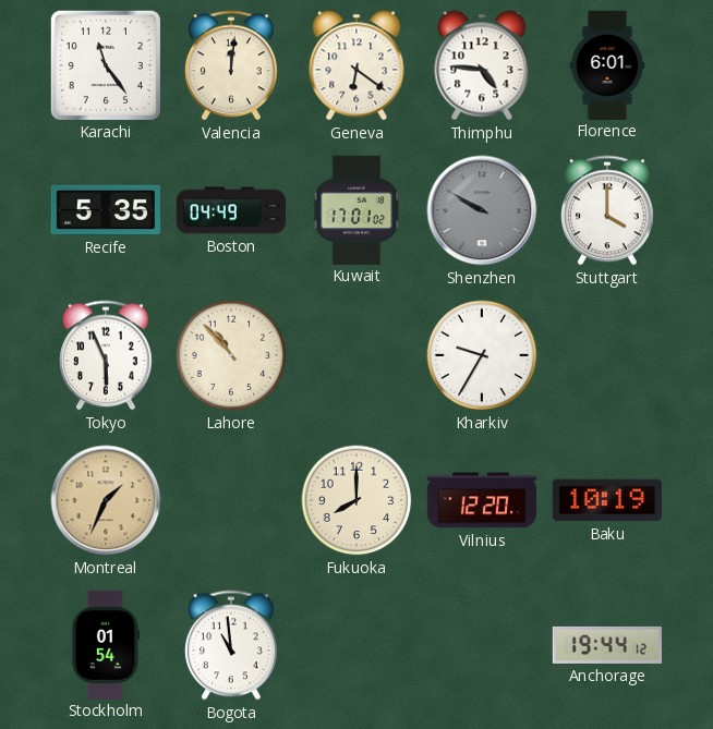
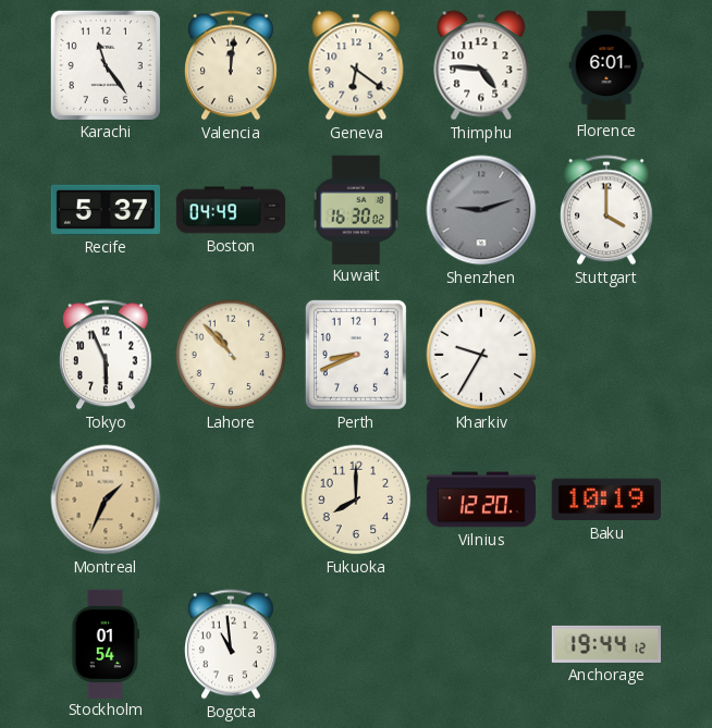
Recife: 5:35 -> 5:37
Kuwait: 17:01 -> 16:30
Shenzhen: 9:50 -> 9:12
Perth: none -> 8:41
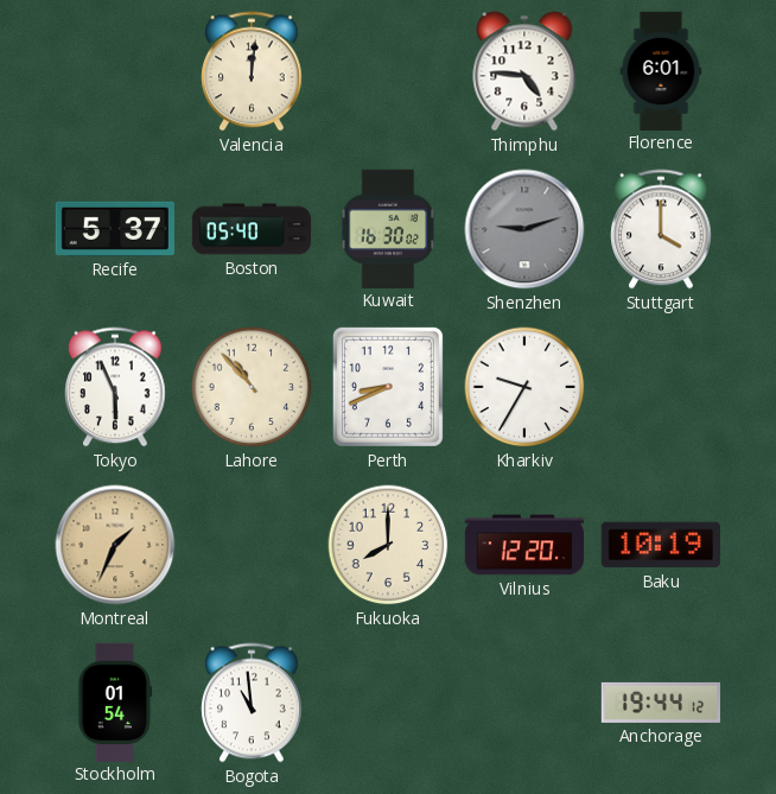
Karachi: 11:24 -> none
Geneva: 6:21 -> none
Boston: 04:49 -> 05:40
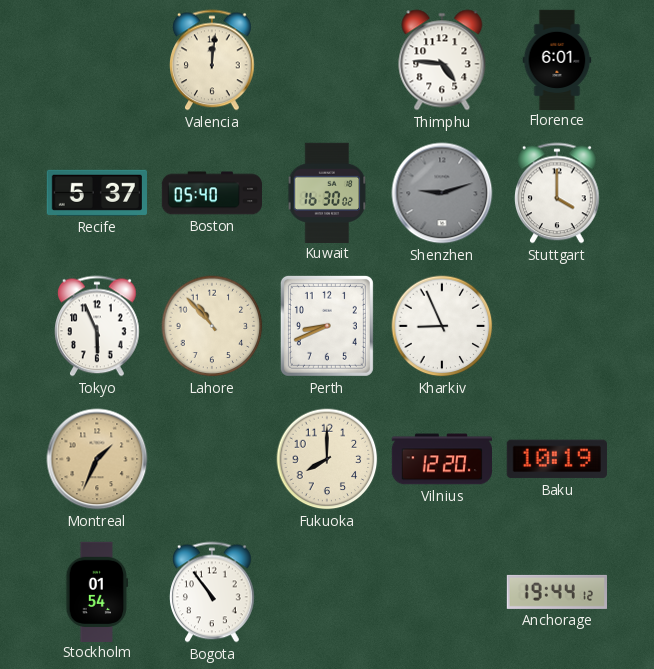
Kharkiv: 9:35 -> 8:56
Bogota: 10:59 -> 10:54
